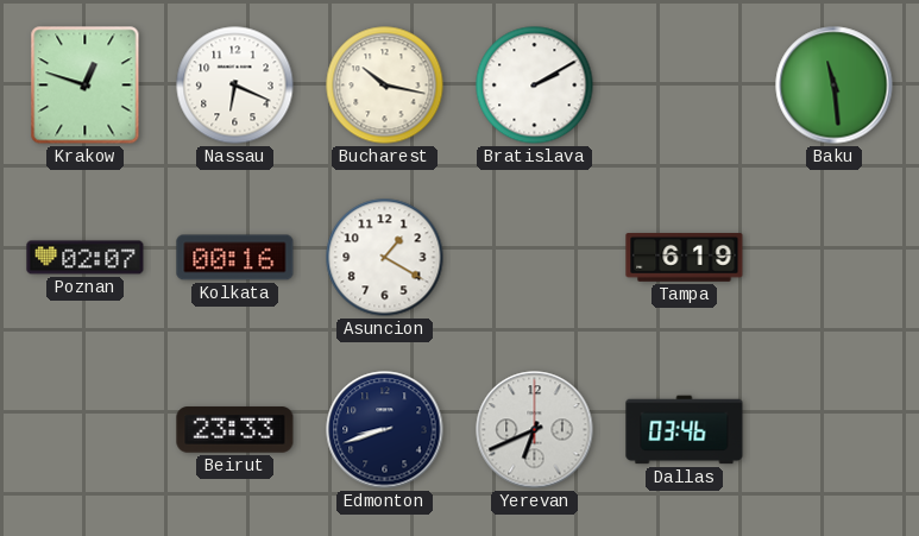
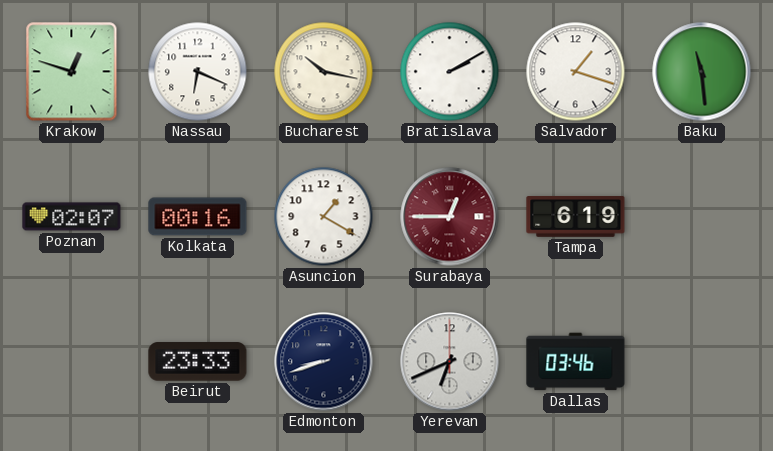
Salvador: none -> 1:18
Surabaya: none -> 12:45
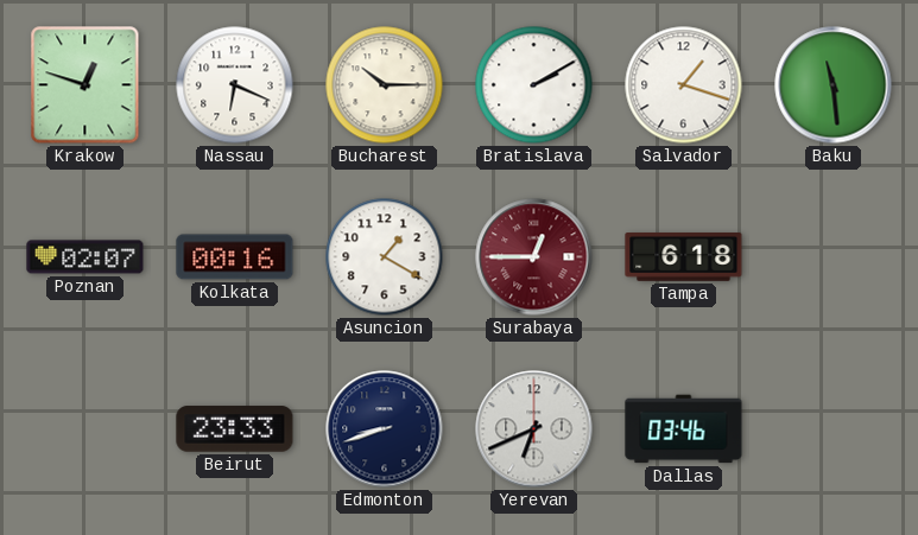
Bucharest: 10:17 -> 10:15
Tampa: 6:19 -> 6:18
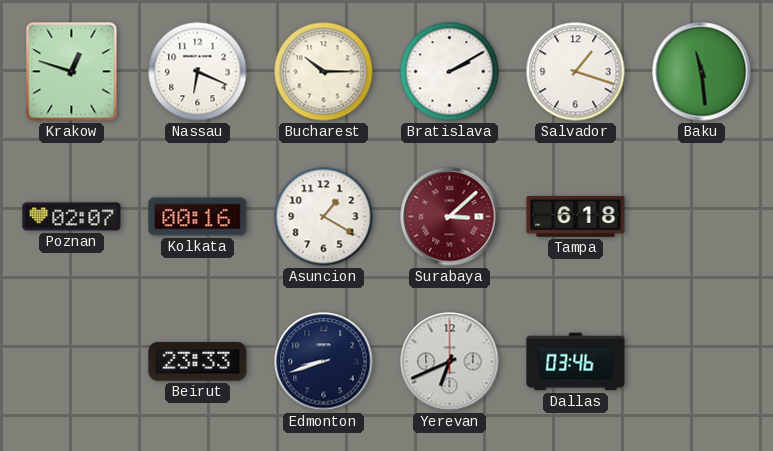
Surabaya: 12:45 -> 3:08
